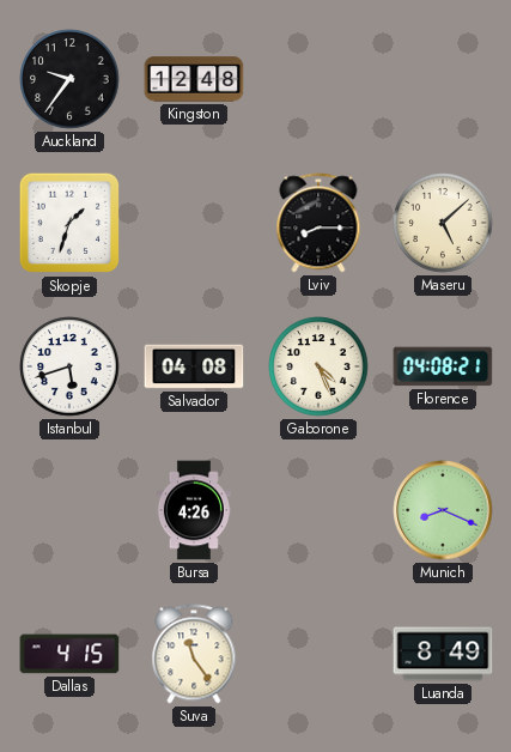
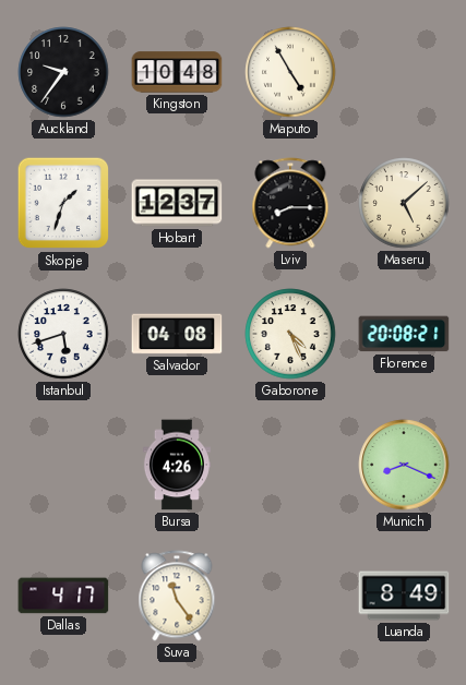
Kingston: 12:48 -> 10:48
Maputo: none -> 4:55
Hobart: none -> 12:37
Florence: 04:08 -> 20:08
Dallas: 4:15 -> 4:17
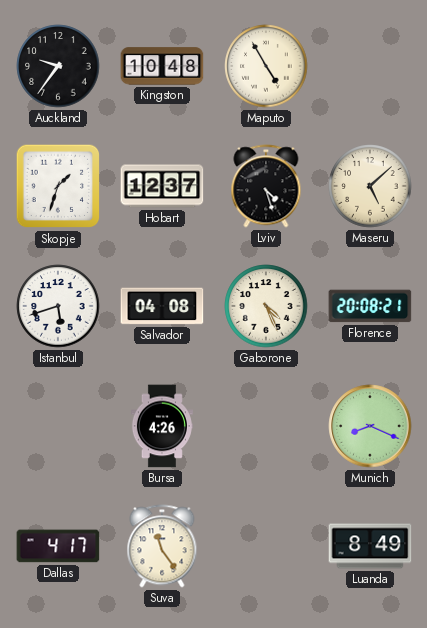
Lviv: 8:15 -> 4:27
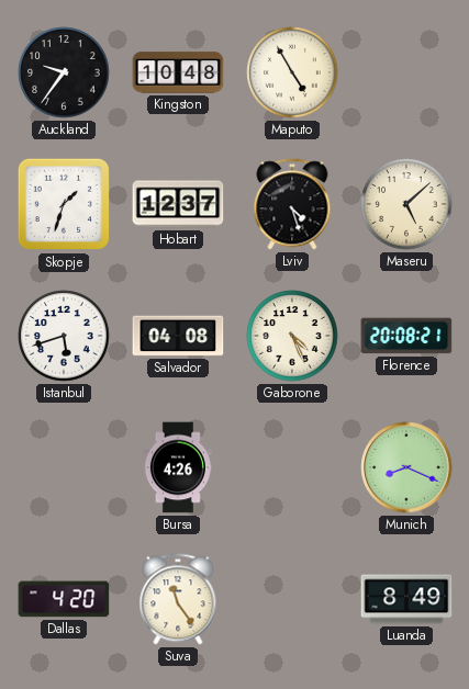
Dallas: 4:17 -> 4:20
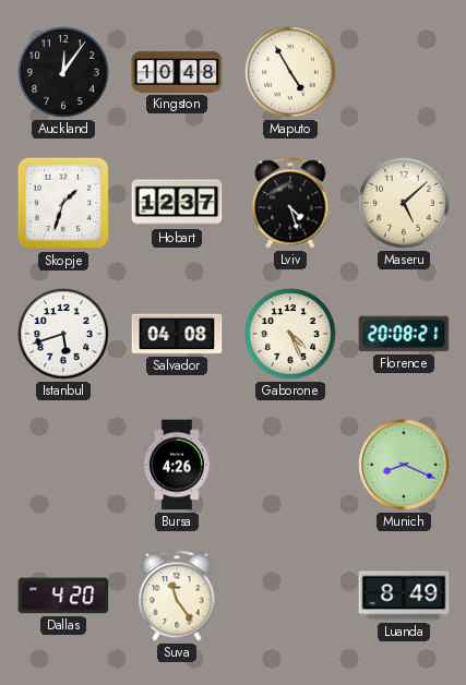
Auckland: 9:36 -> 12:06
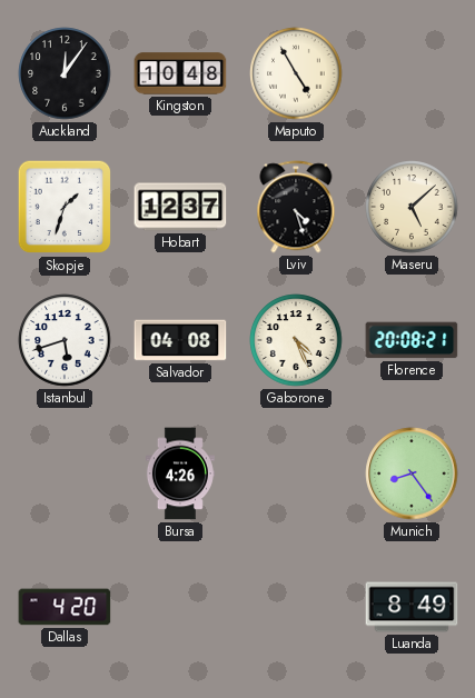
Munich: 8:19 -> 8:24
Suva: 11:24 -> none
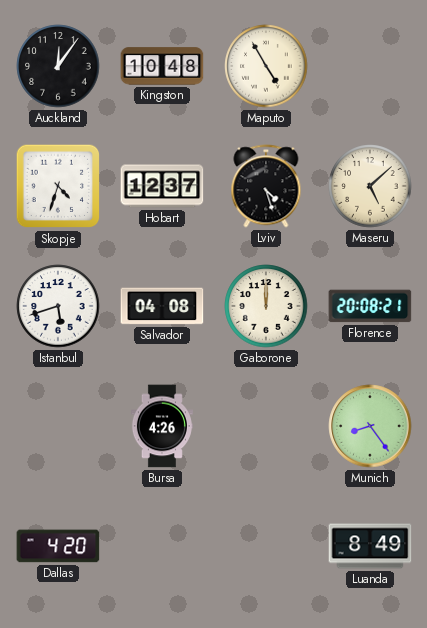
Skopje: 1:33 -> 4:33
Gaborone: 4:26 -> 12:00
